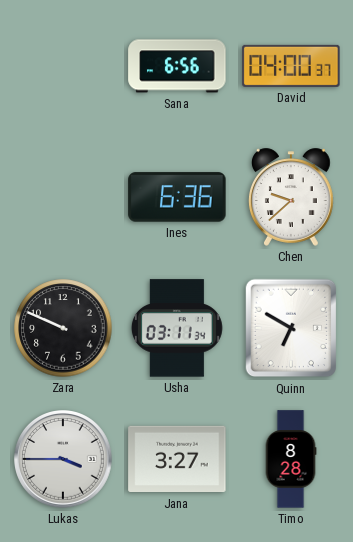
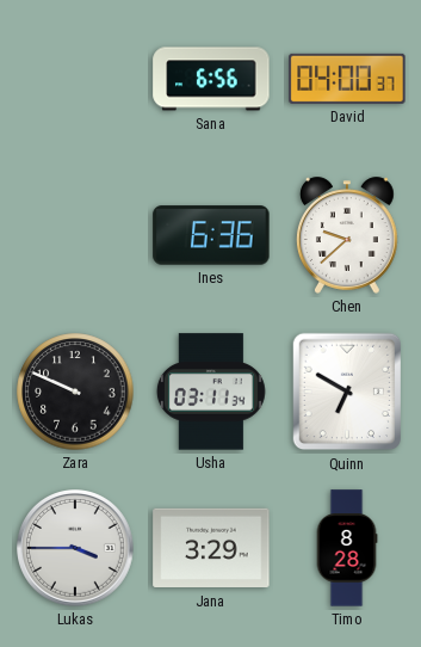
Jana: 3:27 -> 3:29
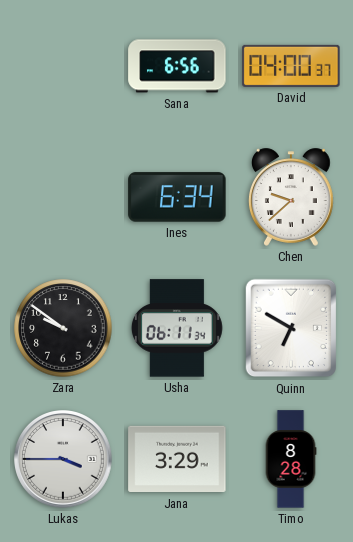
Ines: 6:36 -> 6:34
Zara: 9:49 -> 9:51
Usha: 03:11 -> 06:11
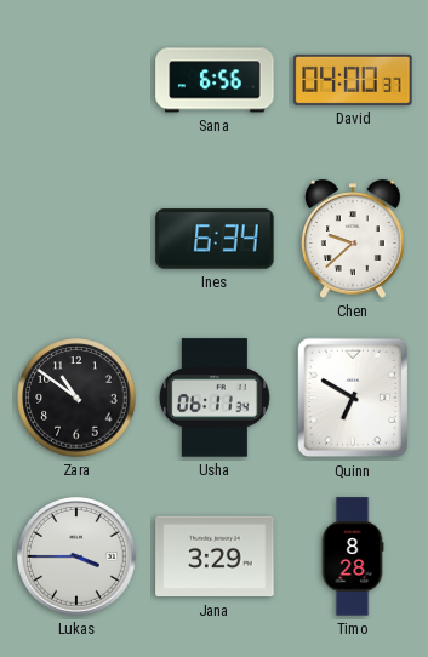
Zara: 9:51 -> 10:51
